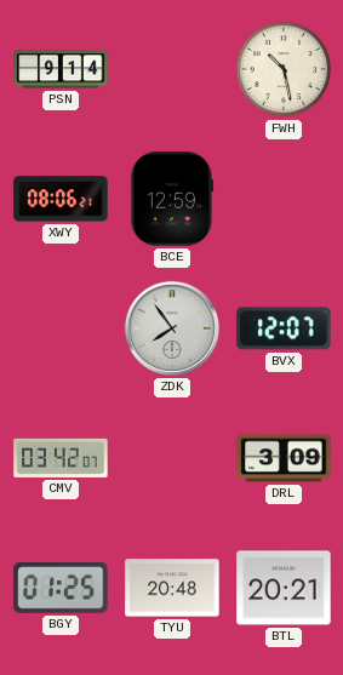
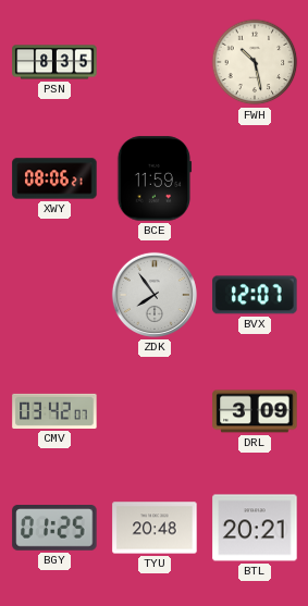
PSN: 9:14 -> 8:35
BCE: 12:59 -> 11:59
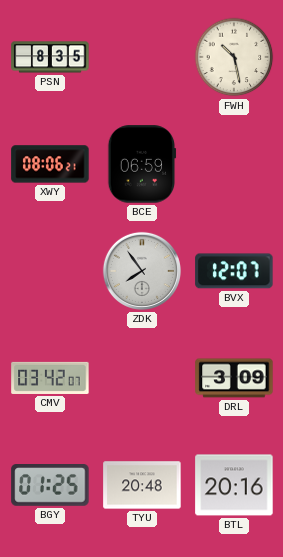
BCE: 11:59 -> 06:59
BTL: 20:21 -> 20:16
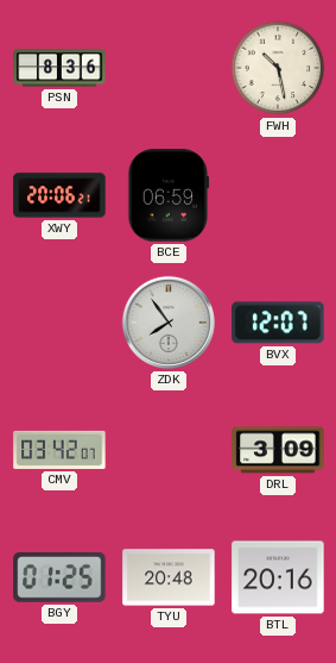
PSN: 8:35 -> 8:36
XWY: 08:06 -> 20:06
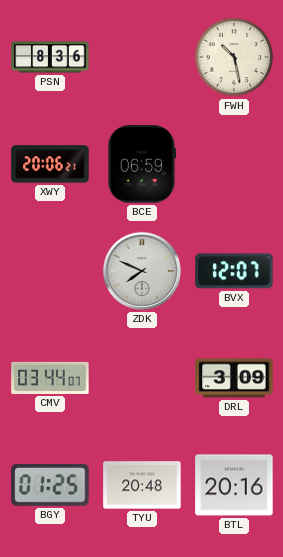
ZDK: 7:54 -> 7:49
CMV: 03:42 -> 03:44
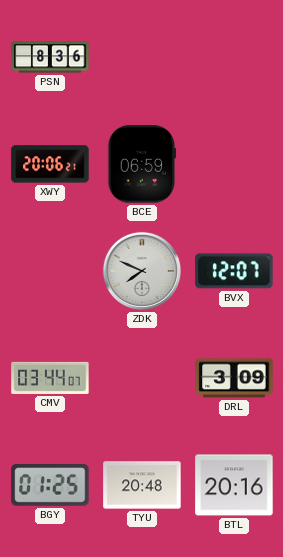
FWH: 10:28 -> none
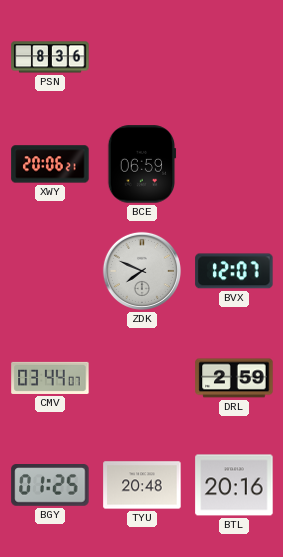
DRL: 3:09 -> 2:59
